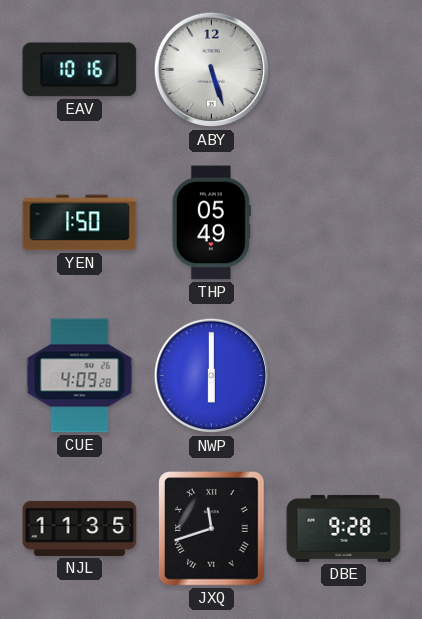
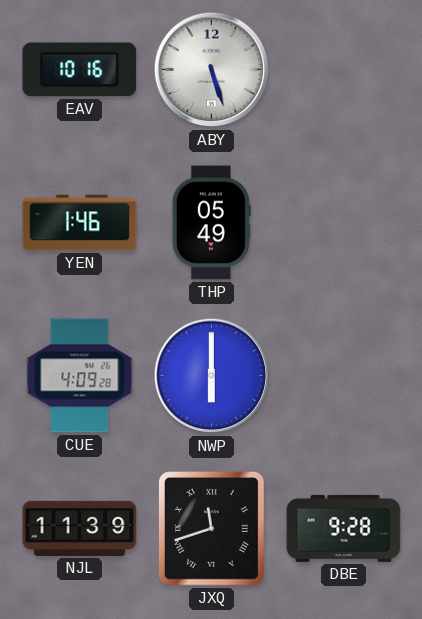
YEN: 1:50 -> 1:46
NJL: 11:35 -> 11:39
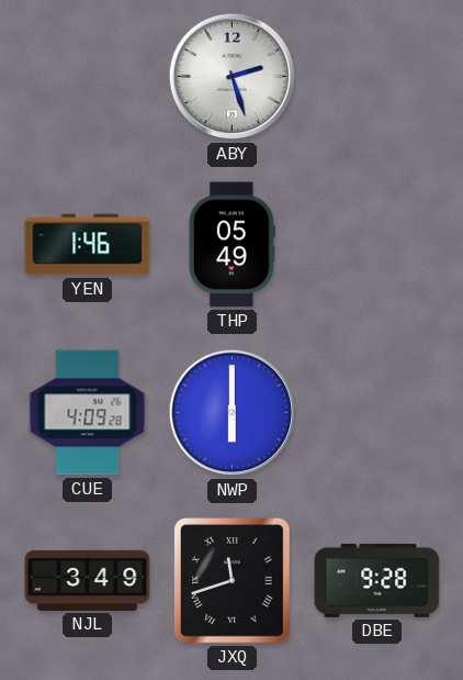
EAV: 10:16 -> none
ABY: 5:27 -> 2:27
NJL: 11:39 -> 3:49
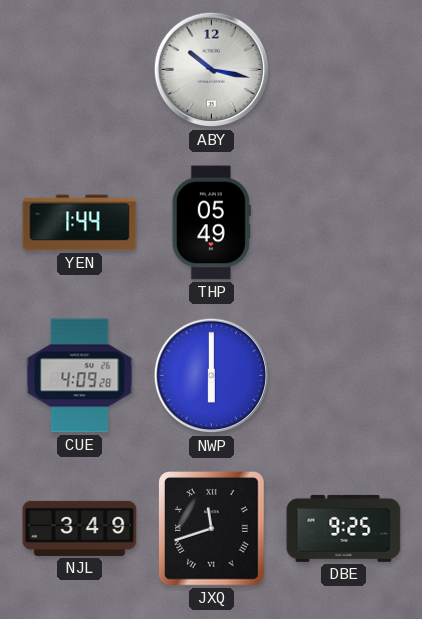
ABY: 2:27 -> 10:17
YEN: 1:46 -> 1:44
DBE: 9:28 -> 9:25
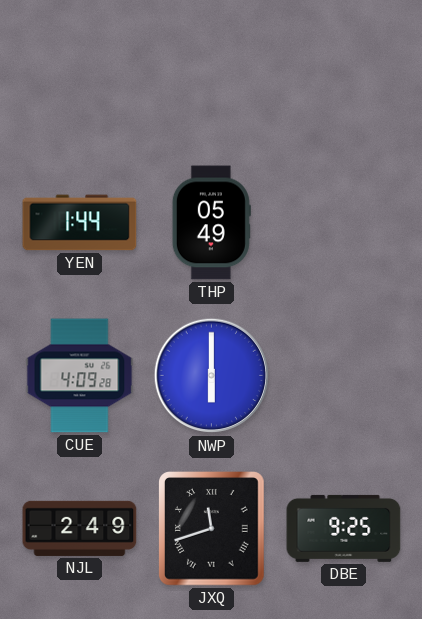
ABY: 10:17 -> none
NJL: 3:49 -> 2:49
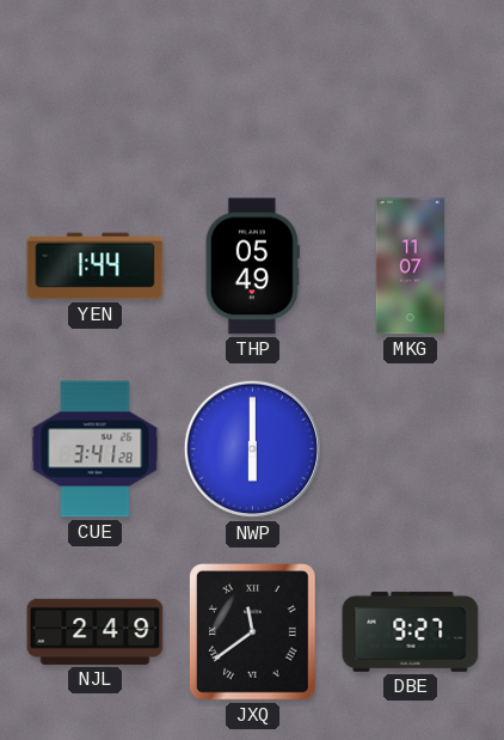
MKG: none -> 11:07
CUE: 4:09 -> 3:41
JXQ: 11:42 -> 11:39
DBE: 9:25 -> 9:27
